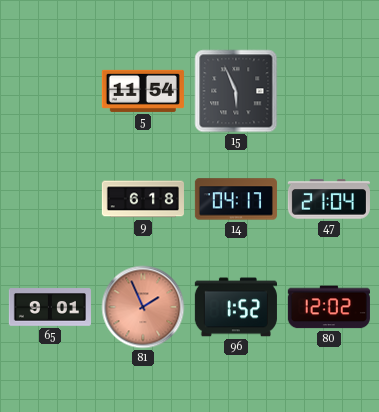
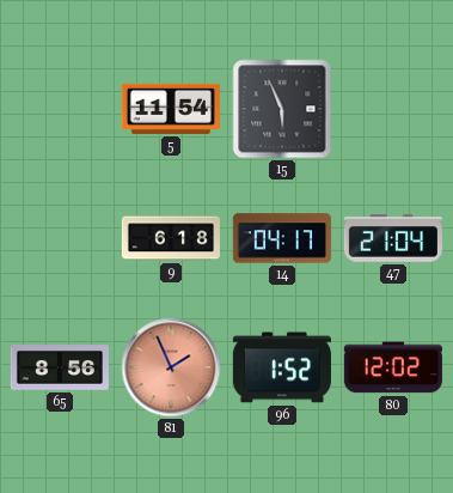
65: 9:01 -> 8:56
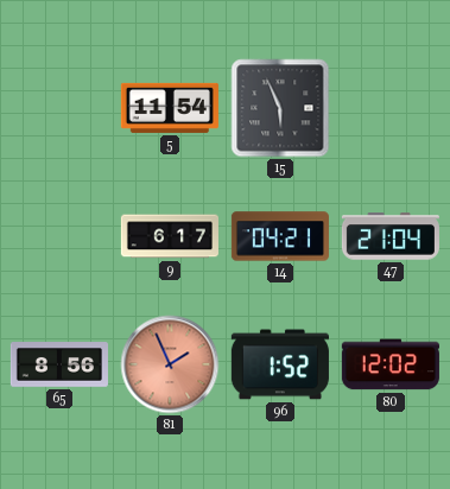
9: 6:18 -> 6:17
14: 04:17 -> 04:21
